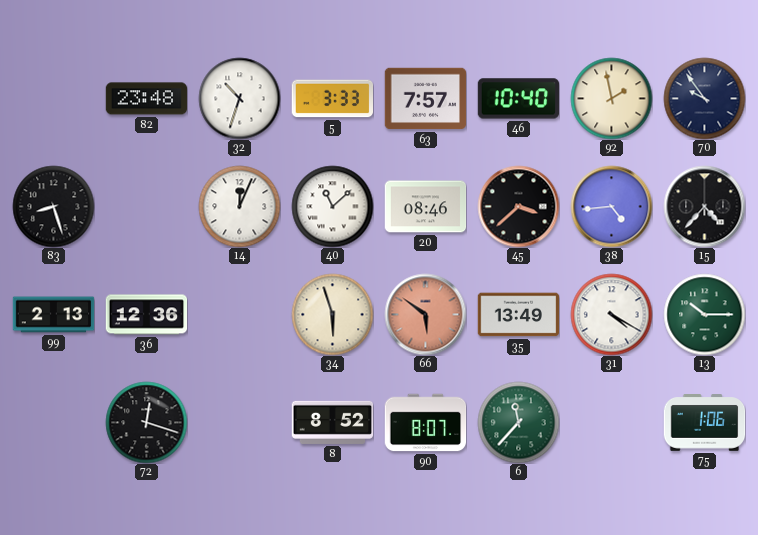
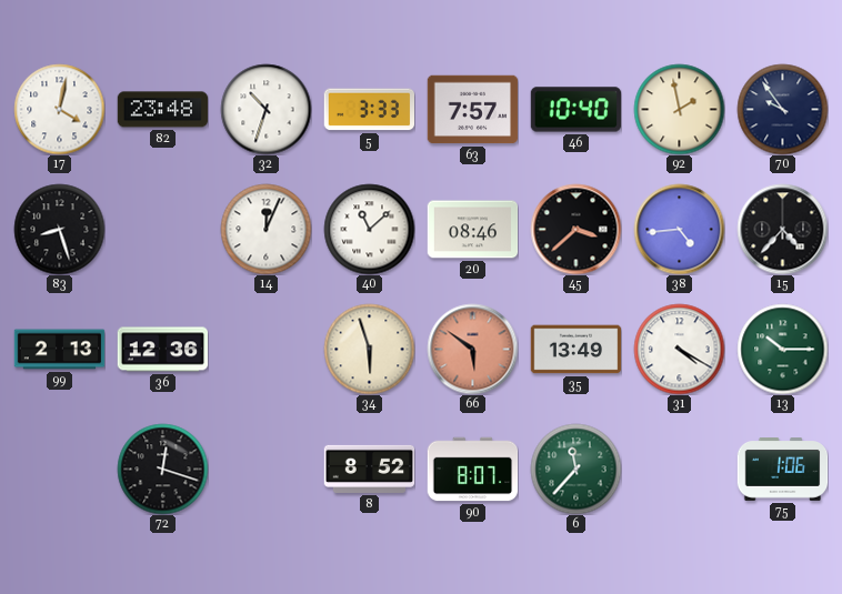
17: none -> 4:02
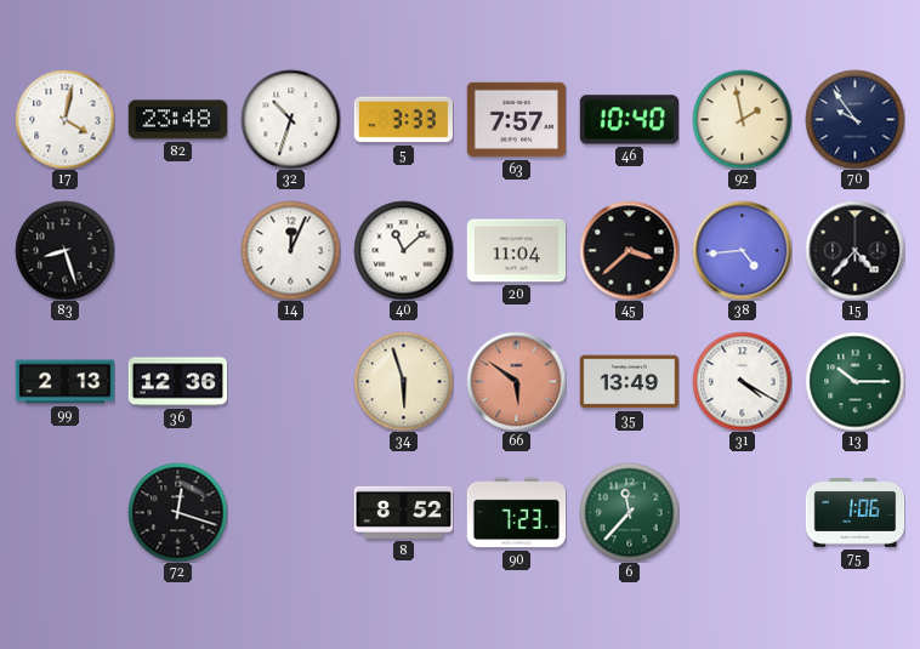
20: 08:46 -> 11:04
90: 8:07 -> 7:23
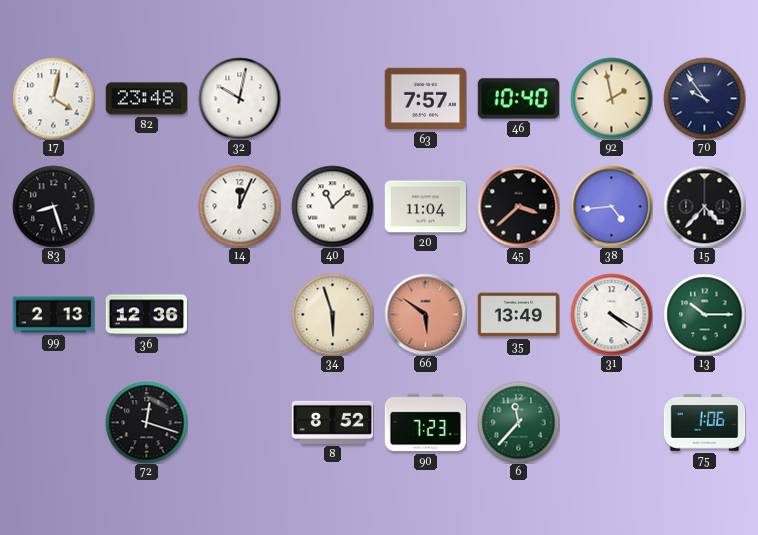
32: 10:33 -> 10:02
5: 3:33 -> none
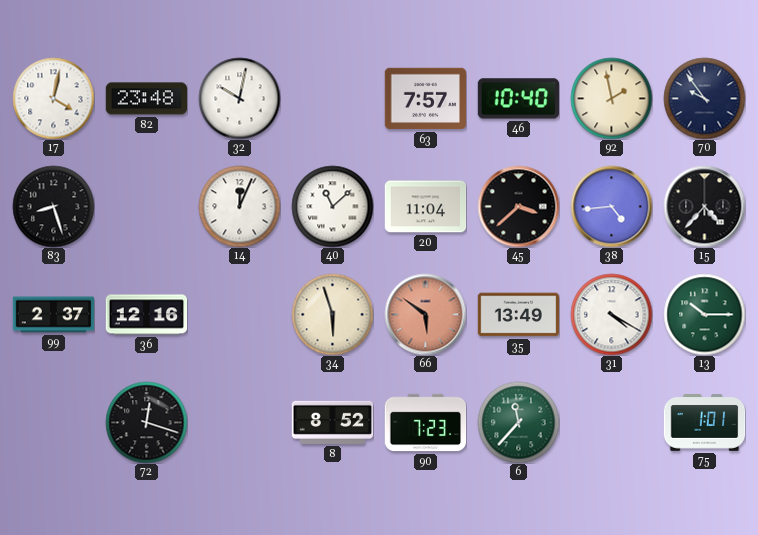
99: 2:13 -> 2:37
36: 12:36 -> 12:16
75: 1:06 -> 1:01
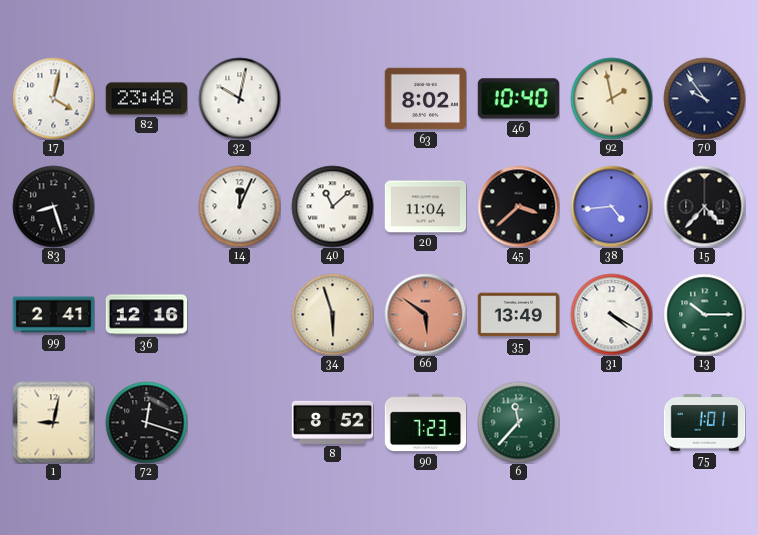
63: 7:57 -> 8:02
99: 2:37 -> 2:41
1: none -> 9:02
